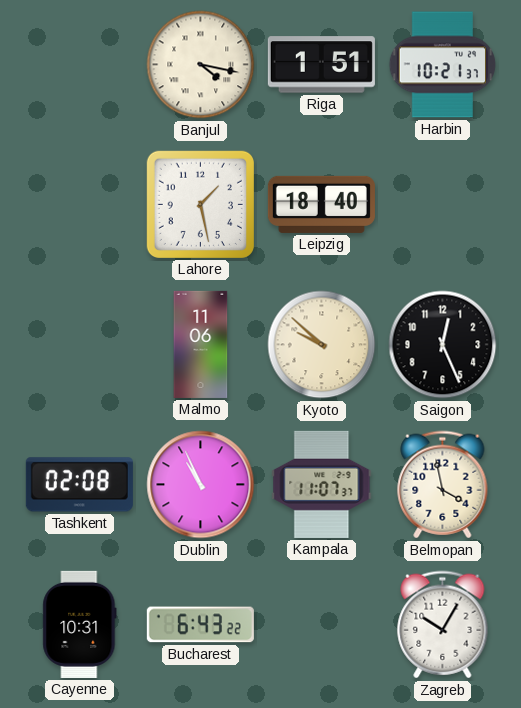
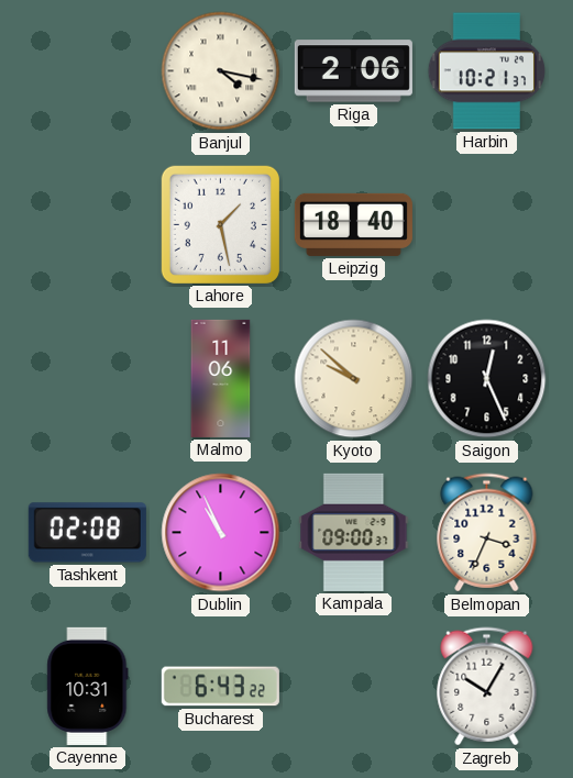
Riga: 1:51 -> 2:06
Kampala: 11:07 -> 09:00
Belmopan: 3:58 -> 3:34
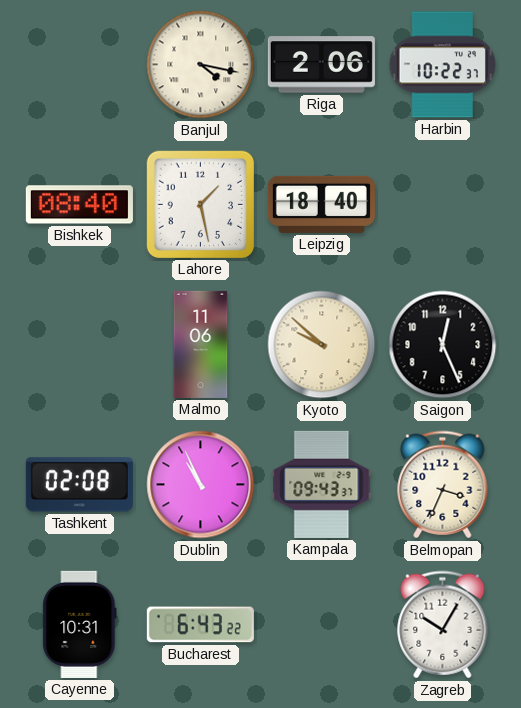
Harbin: 10:21 -> 10:22
Bishkek: none -> 08:40
Kampala: 09:00 -> 09:43
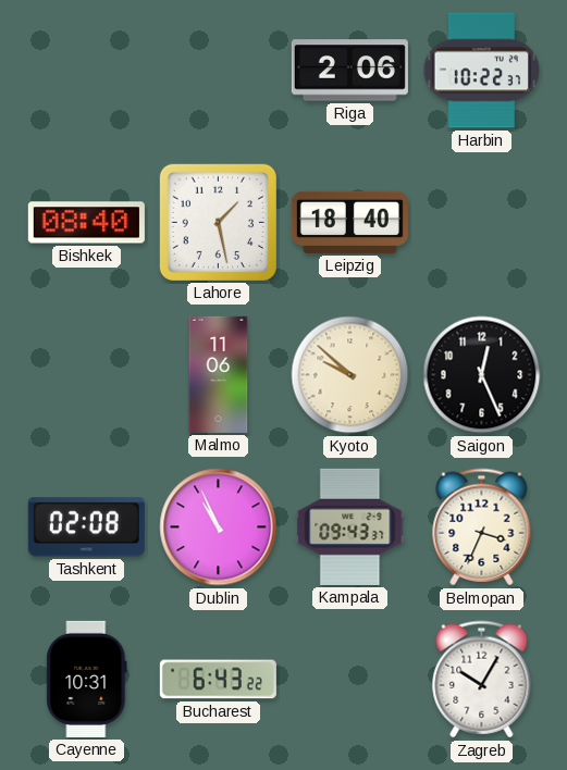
Banjul: 4:17 -> none
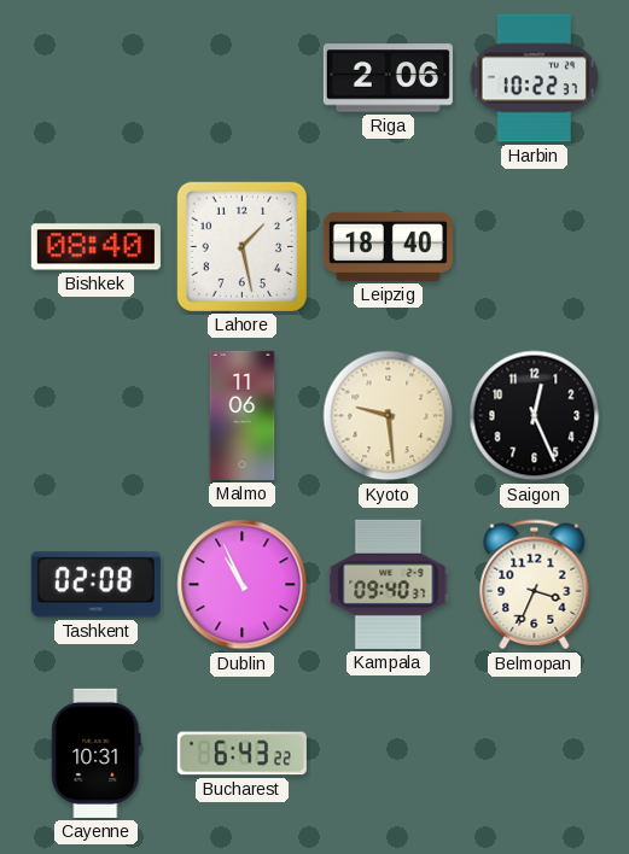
Kyoto: 9:52 -> 9:29
Kampala: 09:43 -> 09:40
Zagreb: 10:05 -> none
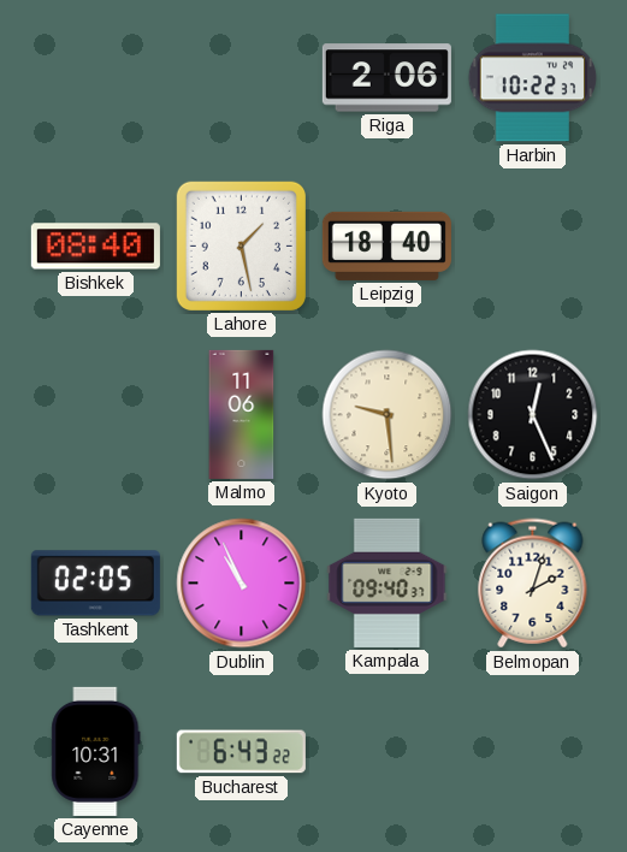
Tashkent: 02:08 -> 02:05
Belmopan: 3:34 -> 2:03
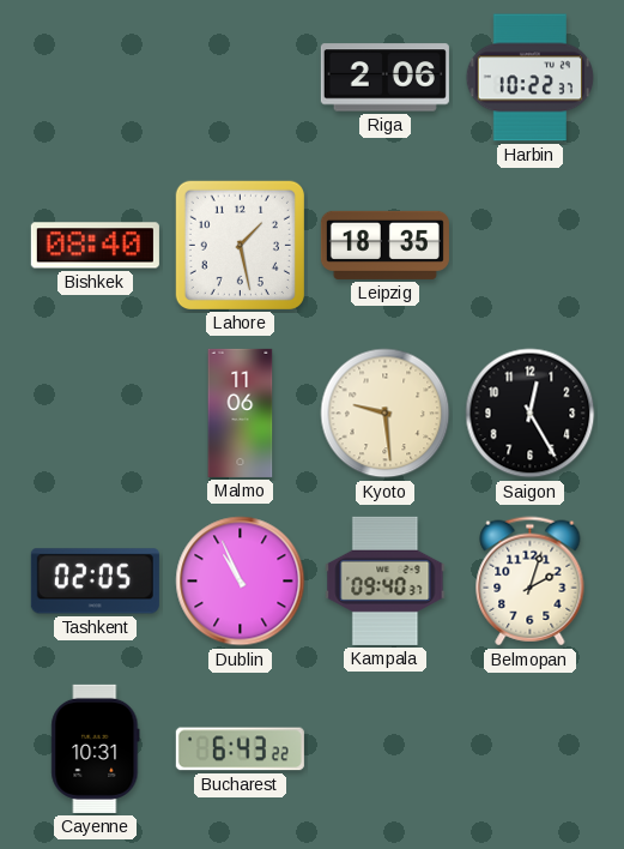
Leipzig: 18:40 -> 18:35
Saigon: 12:26 -> 12:25
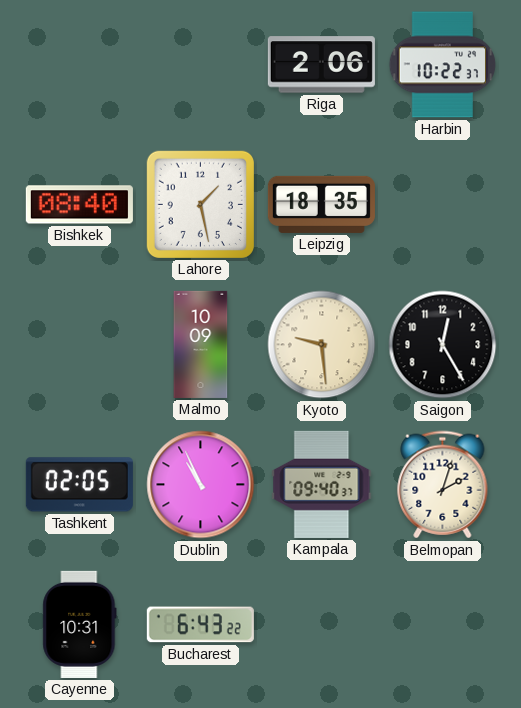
Malmo: 11:06 -> 10:09
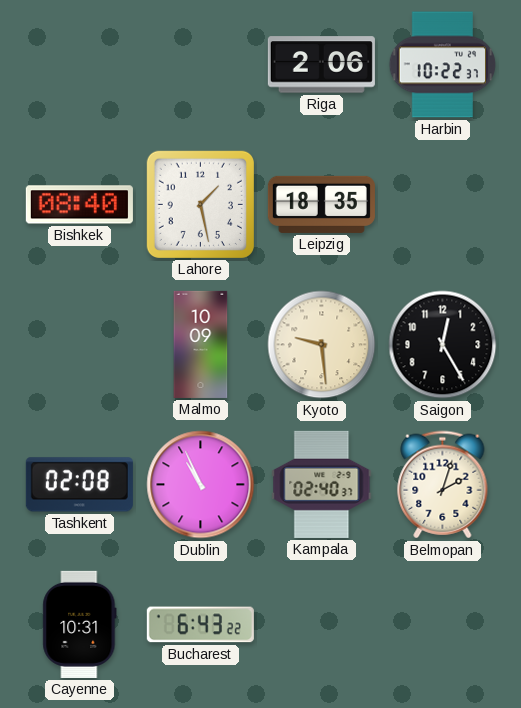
Tashkent: 02:05 -> 02:08
Kampala: 09:40 -> 02:40
